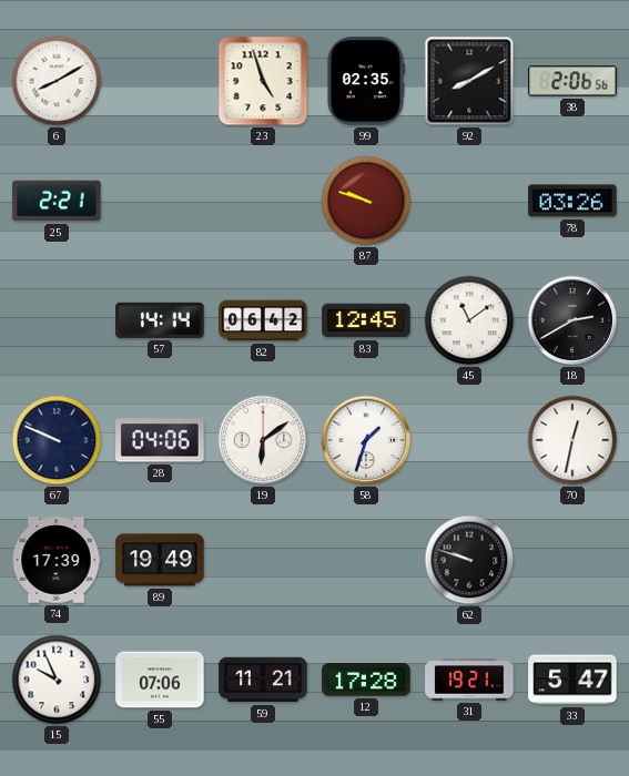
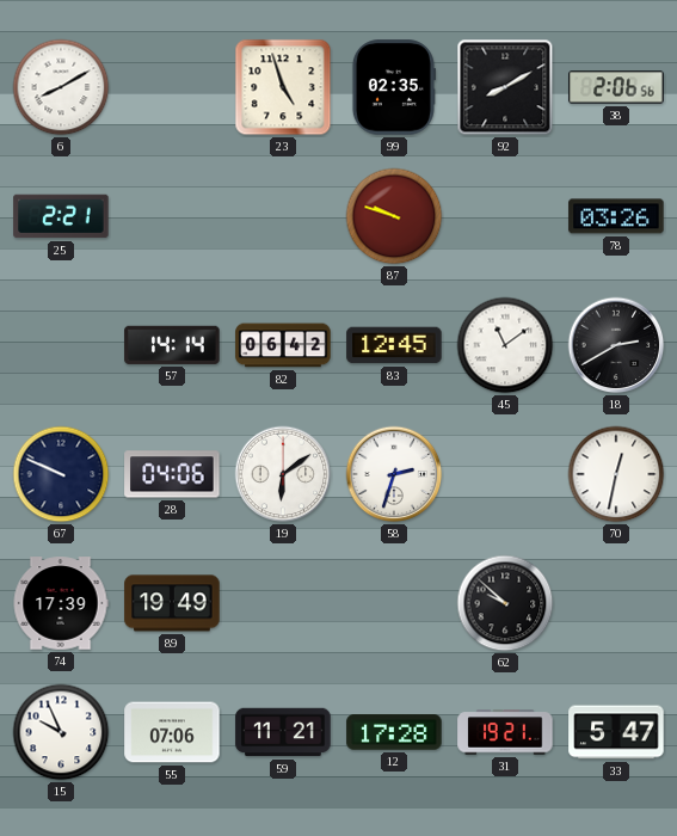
58: 1:33 -> 2:33
62: 9:48 -> 9:52
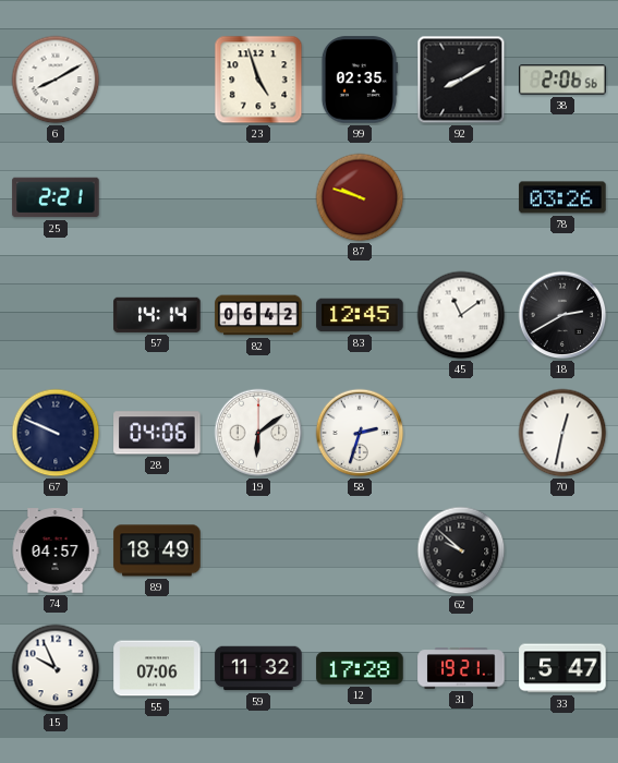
74: 17:39 -> 04:57
89: 19:49 -> 18:49
59: 11:21 -> 11:32
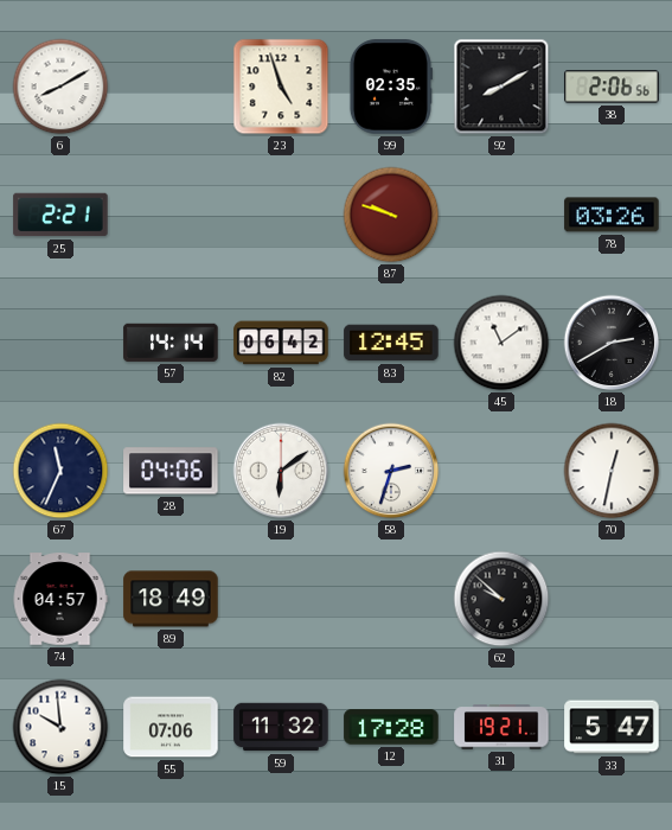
67: 9:49 -> 11:34
15: 9:56 -> 9:59
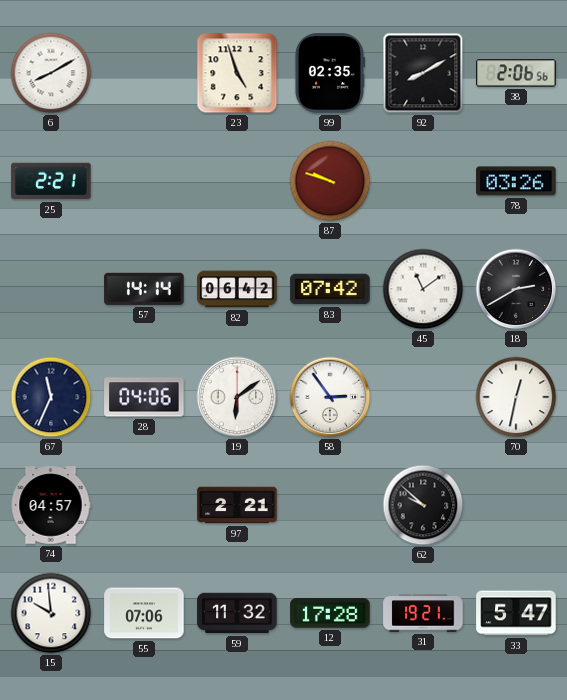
83: 12:45 -> 07:42
58: 2:33 -> 2:54
89: 18:49 -> none
97: none -> 2:21
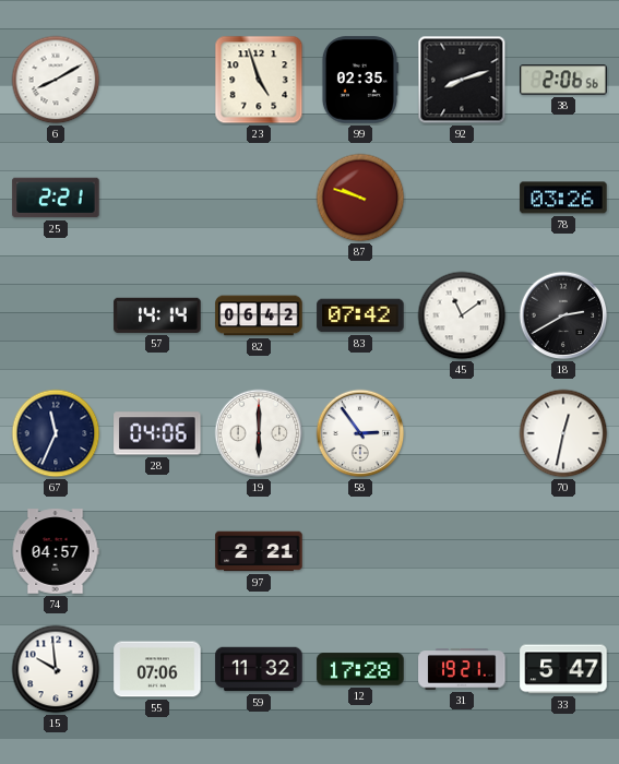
92: 8:10 -> 8:12
19: 6:09 -> 6:00
62: 9:52 -> none
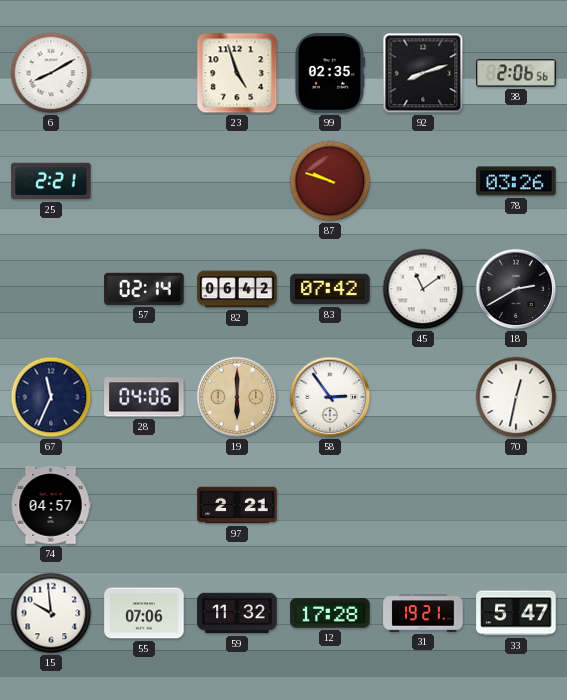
57: 14:14 -> 02:14
19 dial: white -> champagne
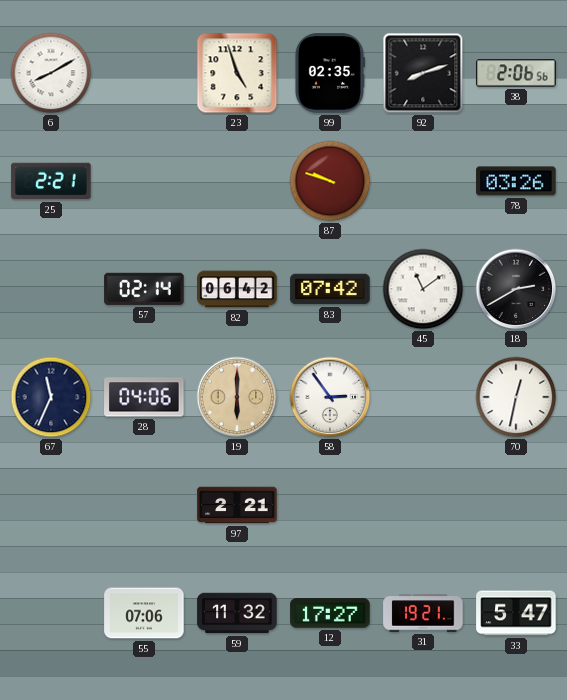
74: 04:57 -> none
15: 9:59 -> none
12: 17:28 -> 17:27
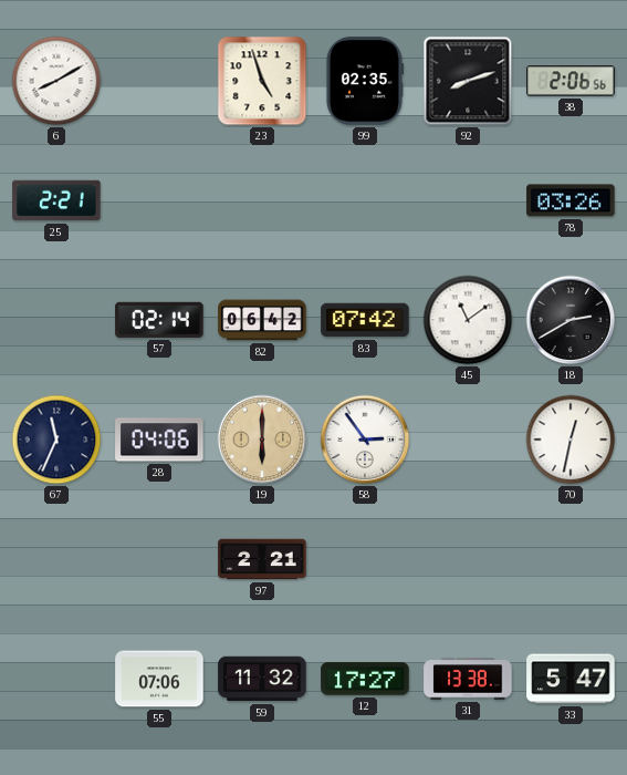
87: 9:48 -> none
31: 19:21 -> 13:38
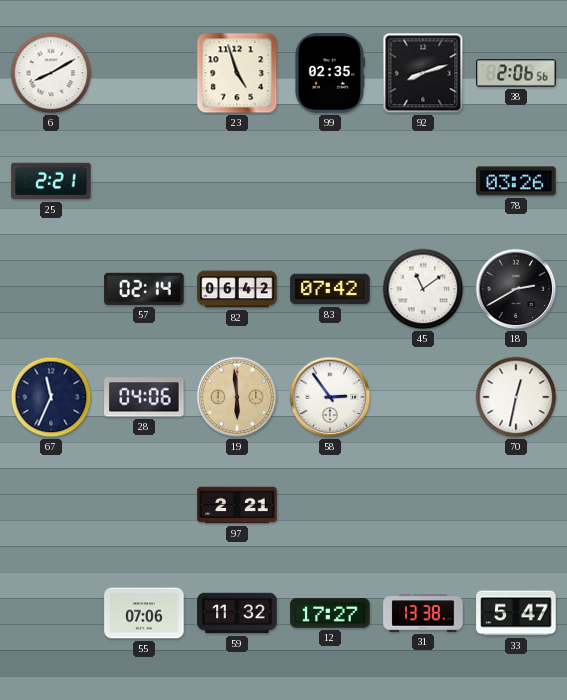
19: 6:00 -> 5:59
